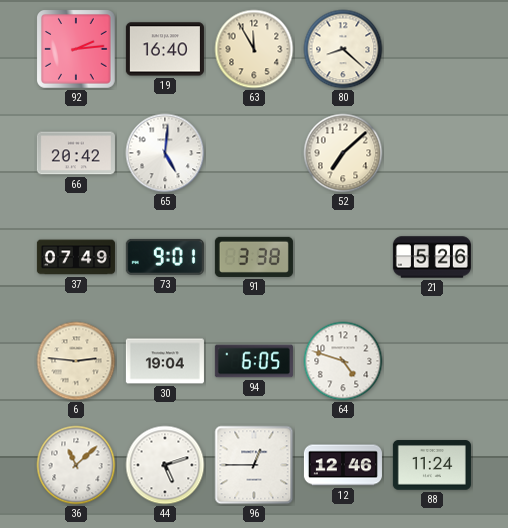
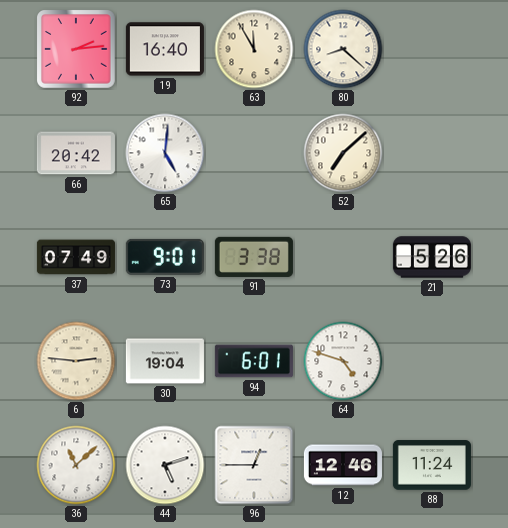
94: 6:05 -> 6:01
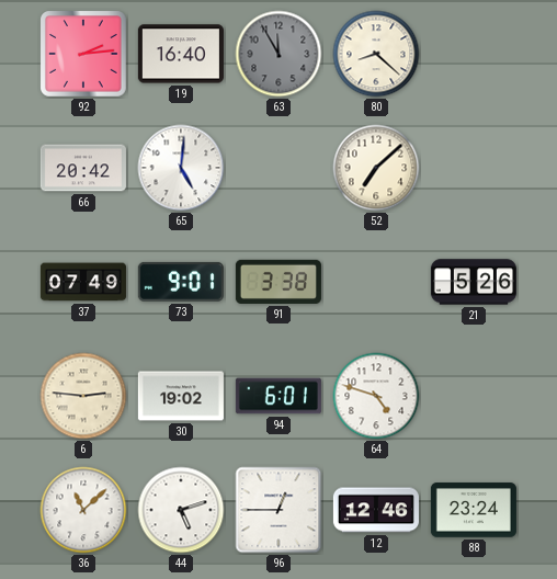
63 dial: cream -> grey
30: 19:04 -> 19:02
88: 11:24 -> 23:24
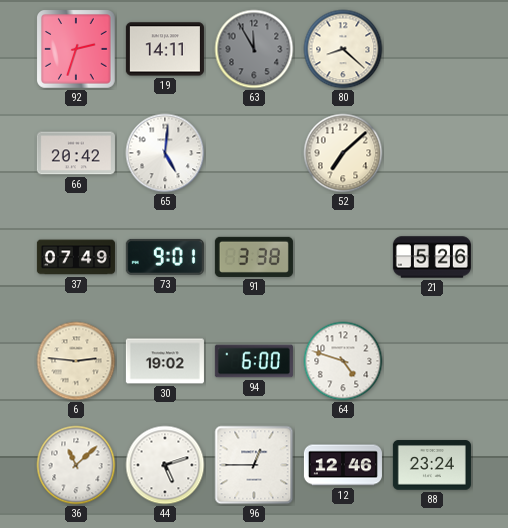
92: 2:14 -> 2:33
19: 16:40 -> 14:11
94: 6:01 -> 6:00
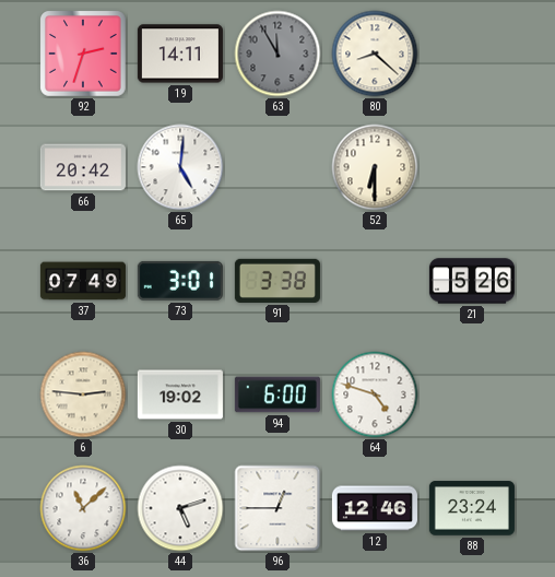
52: 7:08 -> 6:30
73: 9:01 -> 3:01
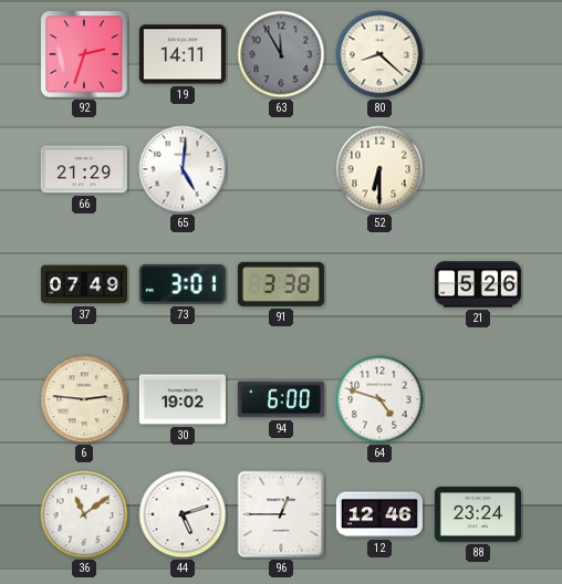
66: 20:42 -> 21:29
36: 11:08 -> 11:09
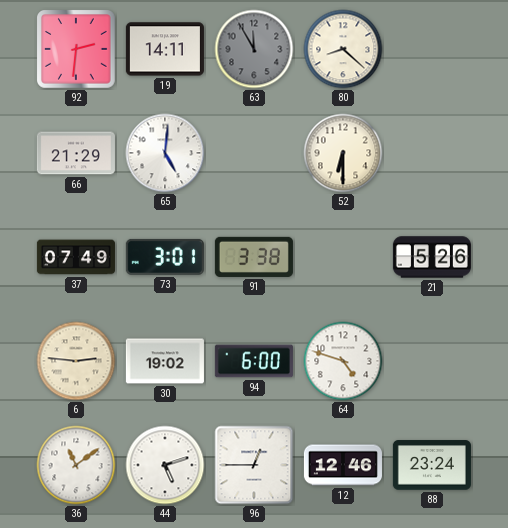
92: 2:33 -> 2:31
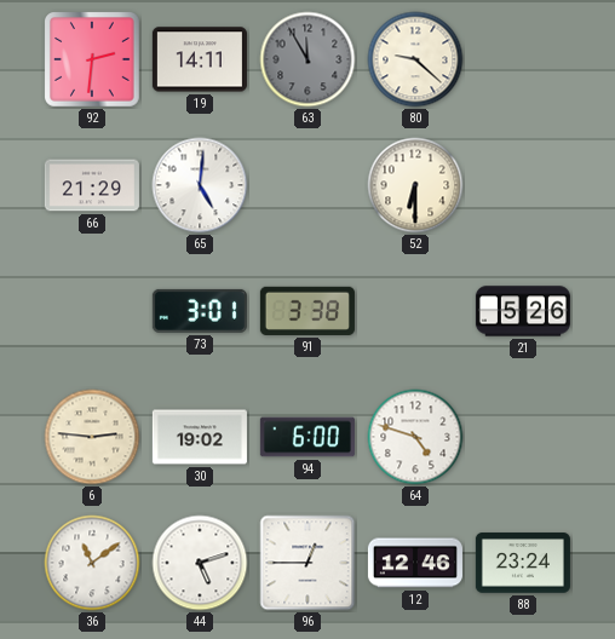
80: 8:22 -> 9:22
37: 07:49 -> none
